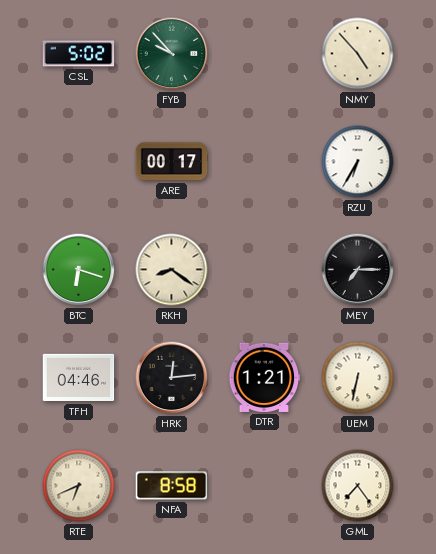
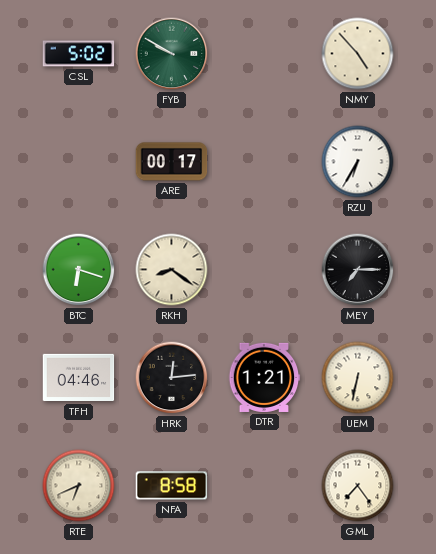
FYB: 9:53 -> 9:50
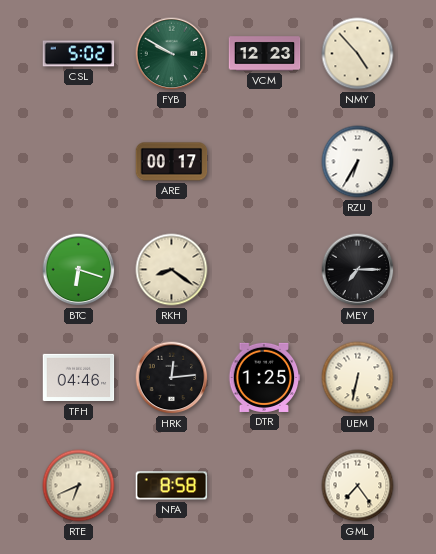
VCM: none -> 12:23
DTR: 1:21 -> 1:25
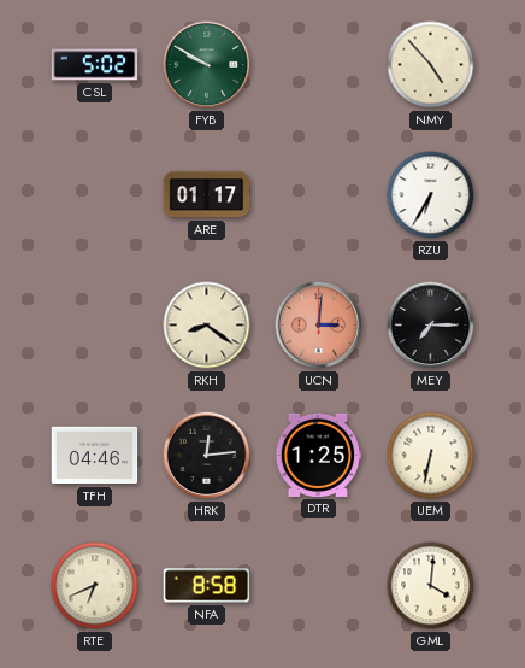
VCM: 12:23 -> none
ARE: 00:17 -> 01:17
BTC: 6:18 -> none
UCN: none -> 3:01
GML: 7:24 -> 4:01
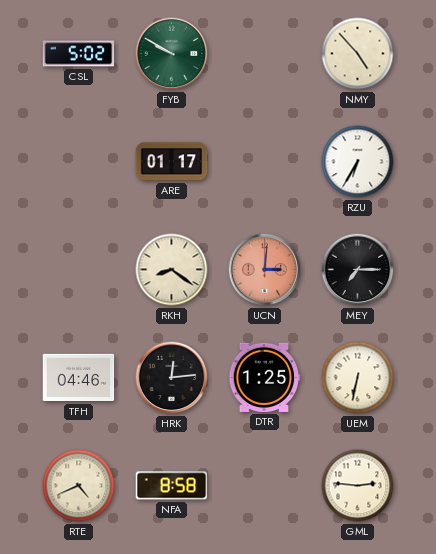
RTE: 6:41 -> 4:41
GML: 4:01 -> 2:46
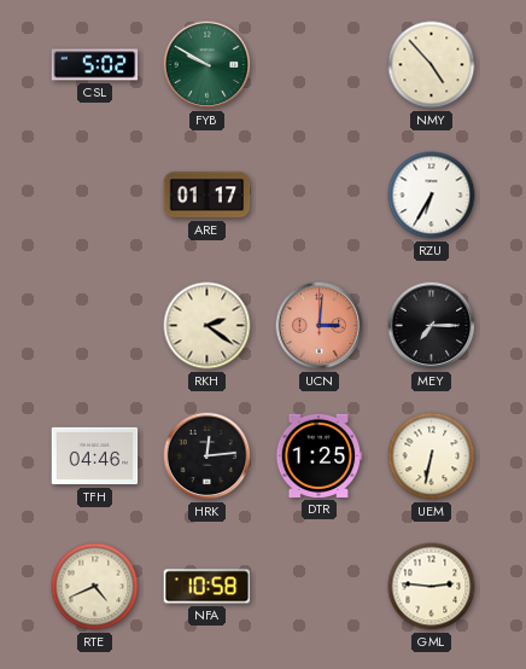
RKH: 8:21 -> 2:21
NFA: 8:58 -> 10:58
